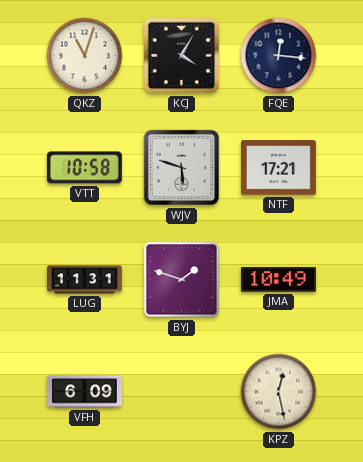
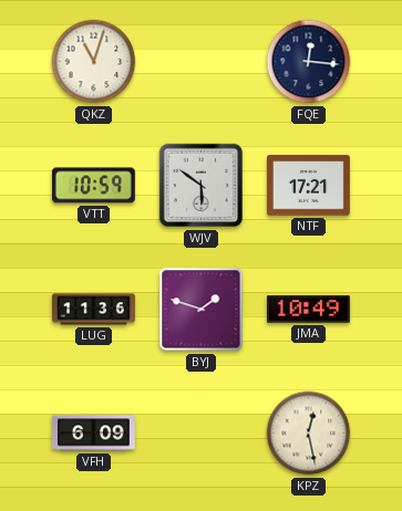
KCJ: 4:05 -> none
VTT: 10:58 -> 10:59
WJV: 5:48 -> 5:51
LUG: 11:31 -> 11:36
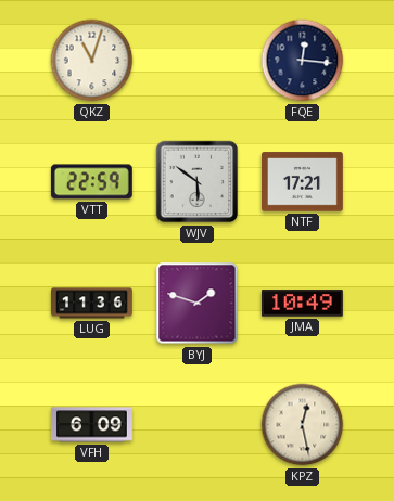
VTT: 10:59 -> 22:59
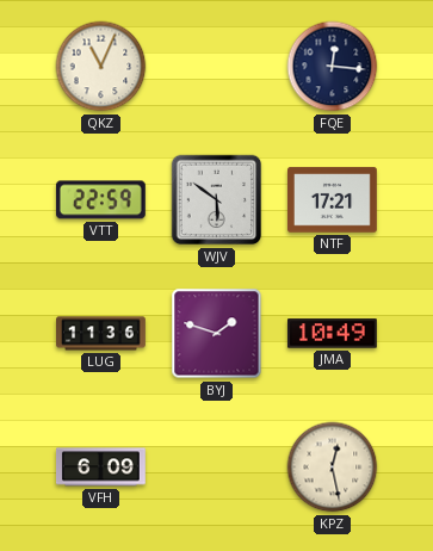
QKZ: 11:03 -> 11:04
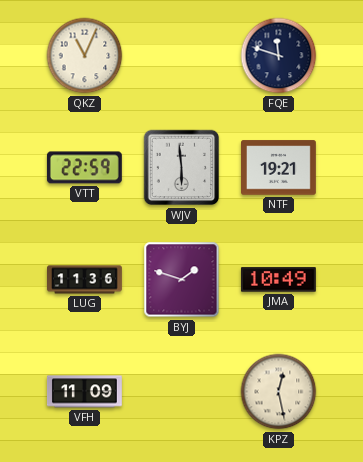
FQE: 12:16 -> 11:48
WJV: 5:51 -> 5:59
NTF: 17:21 -> 19:21
VFH: 6:09 -> 11:09
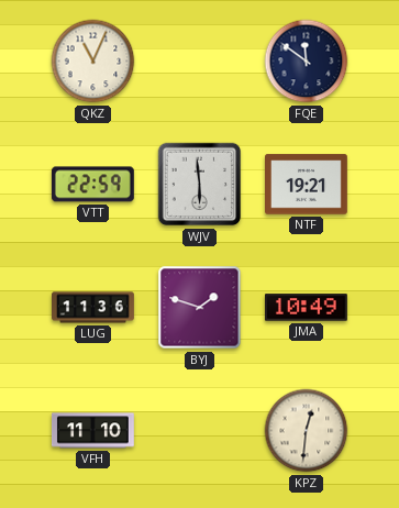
FQE: 11:48 -> 11:51
VFH: 11:09 -> 11:10
KPZ: 12:28 -> 12:31
